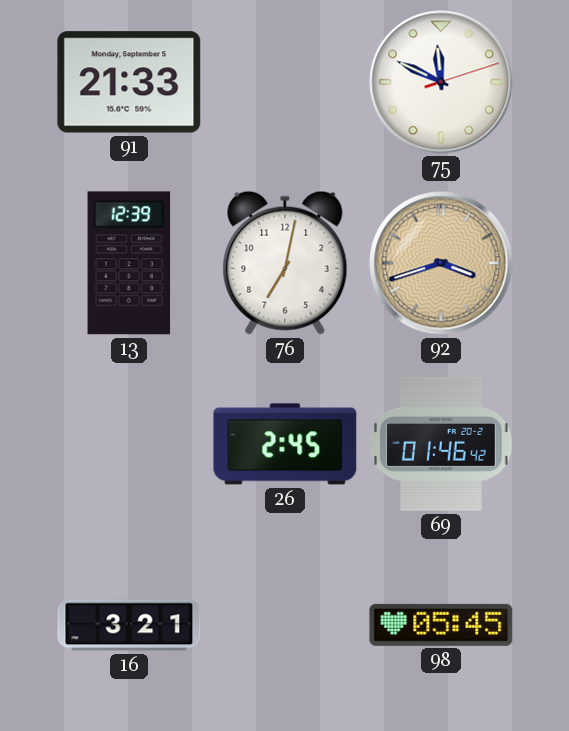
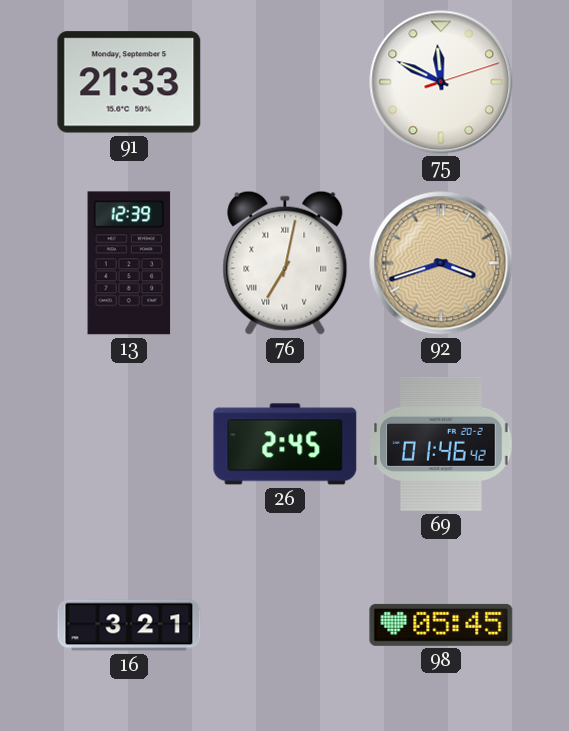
76 numerals: Arabic -> Roman
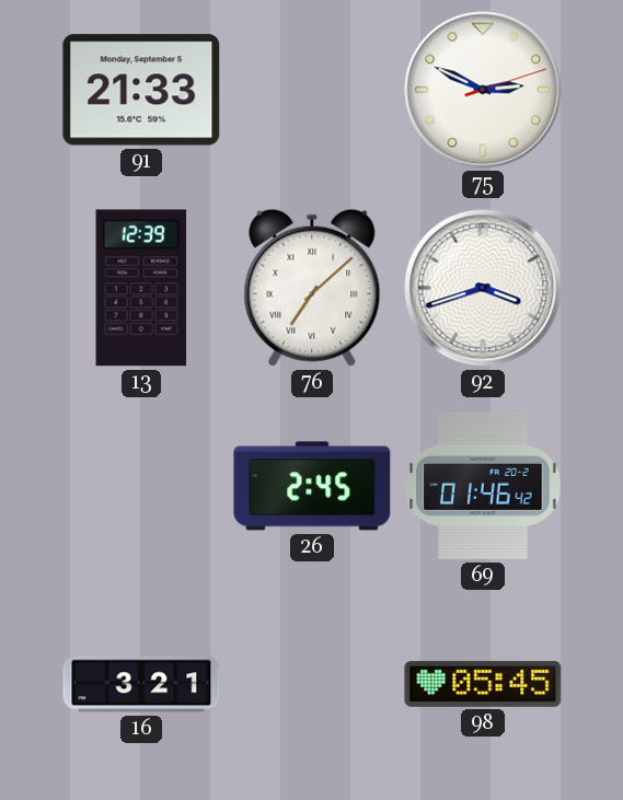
75: 11:49 -> 2:49
76: 7:02 -> 7:08
92 dial: champagne -> white
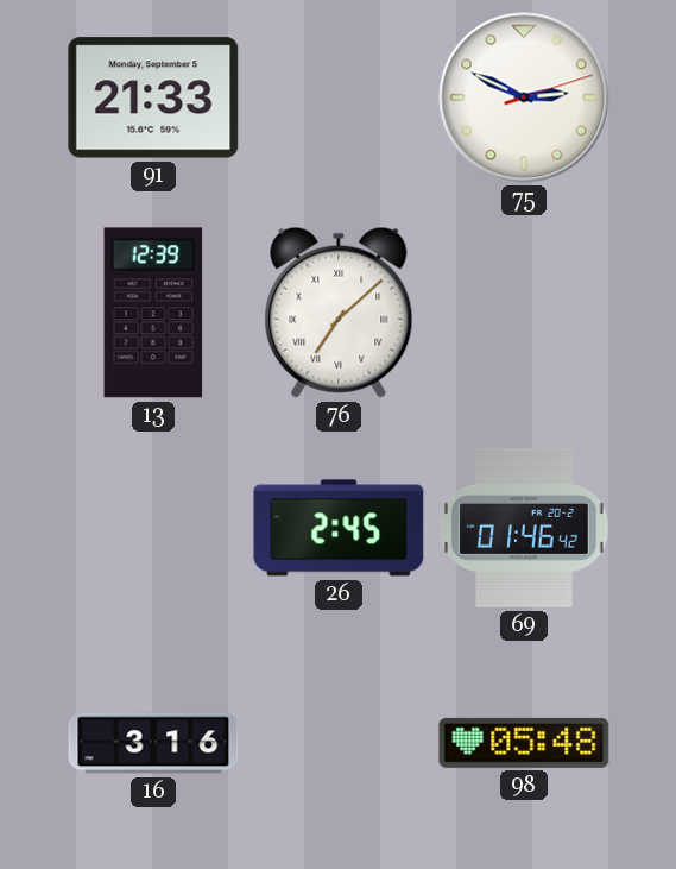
92: 3:42 -> none
16: 3:21 -> 3:16
98: 05:45 -> 05:48
